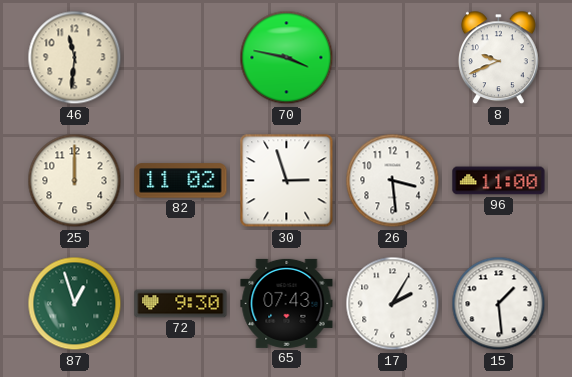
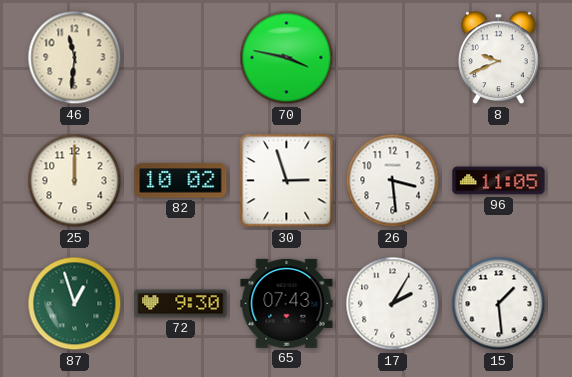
82: 11:02 -> 10:02
96: 11:00 -> 11:05
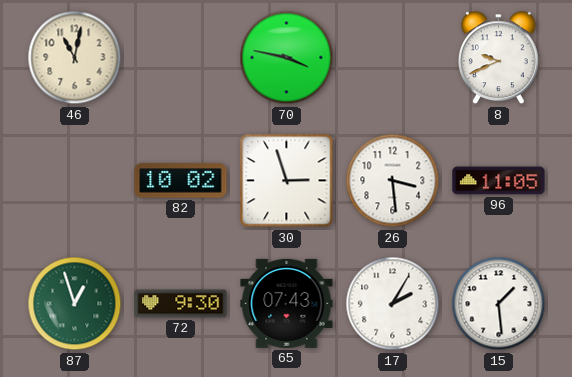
46: 11:31 -> 11:02
25: 12:00 -> none
